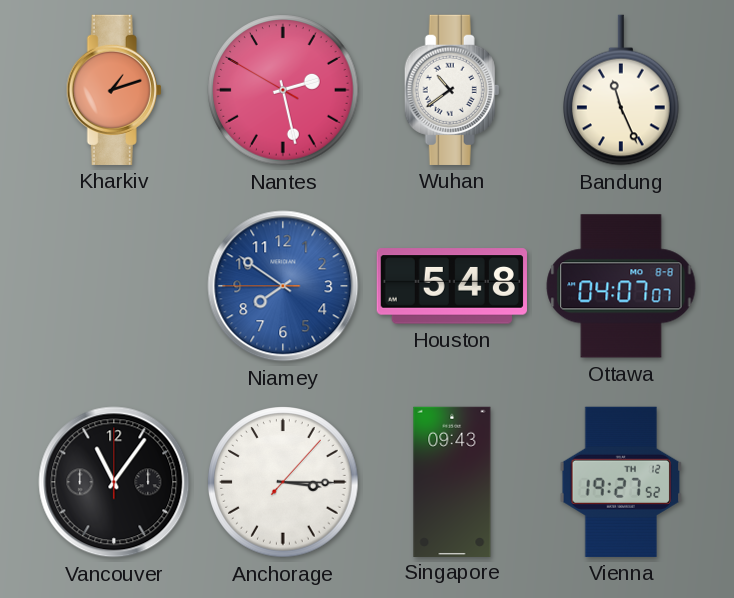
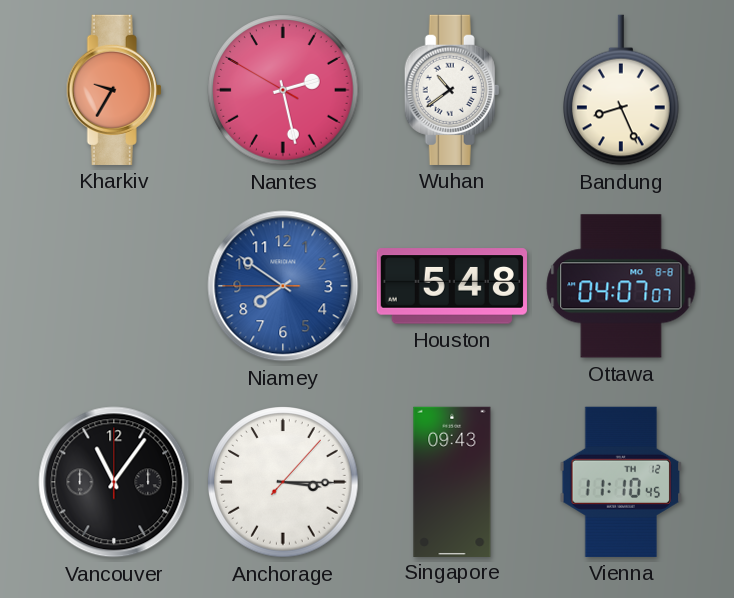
Kharkiv: 1:12 -> 9:35
Bandung: 11:26 -> 8:26
Vienna: 19:27 -> 11:10
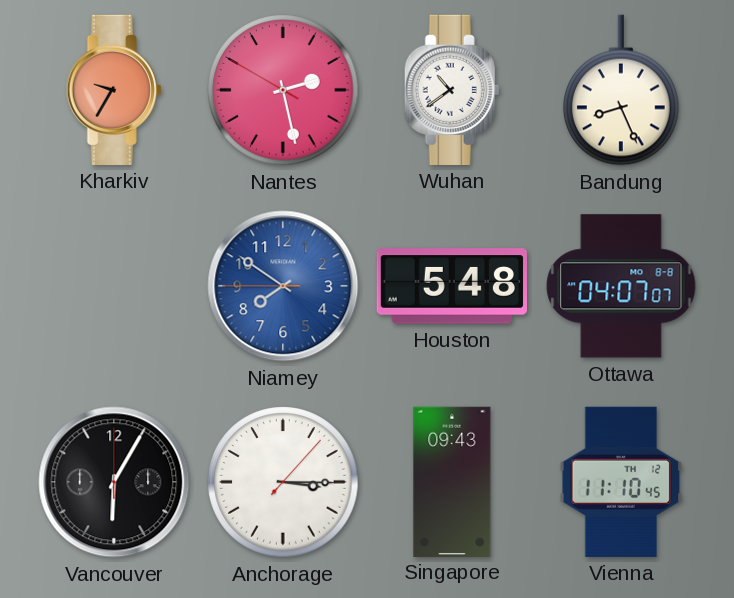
Vancouver: 11:06 -> 6:05
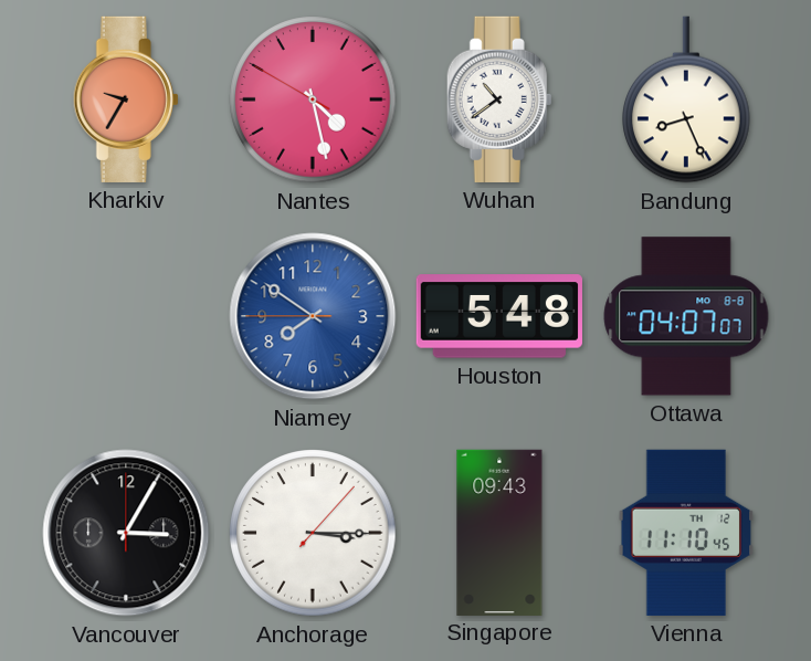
Nantes: 2:27 -> 4:27
Vancouver: 6:05 -> 3:05
